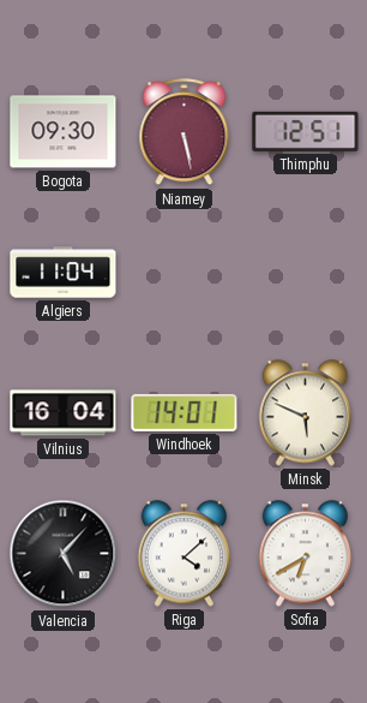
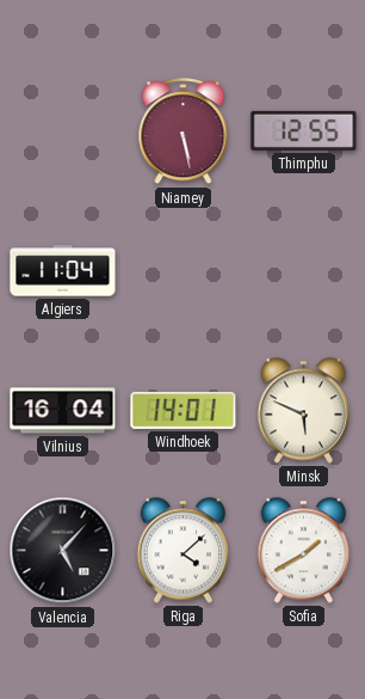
Bogota: 09:30 -> none
Thimphu: 12:51 -> 12:55
Sofia: 6:40 -> 1:40
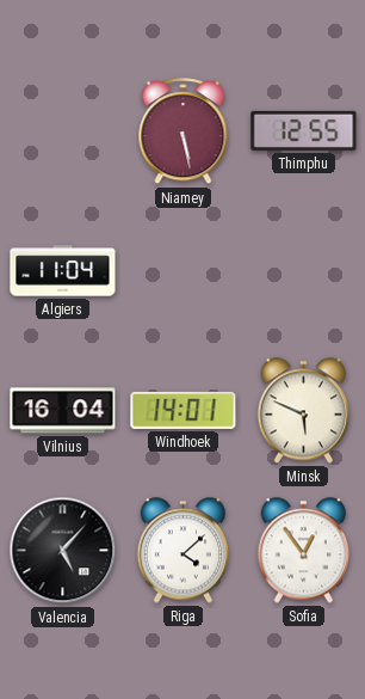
Sofia: 1:40 -> 12:54
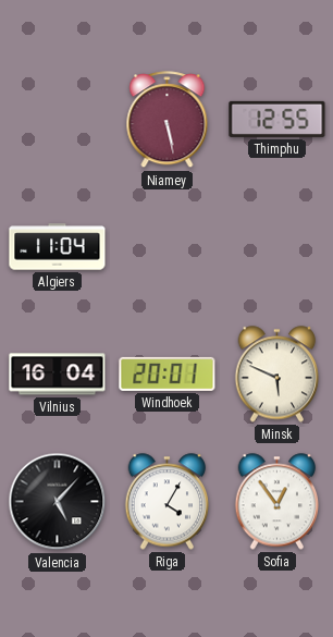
Windhoek: 14:01 -> 20:01
Riga: 4:08 -> 4:05
